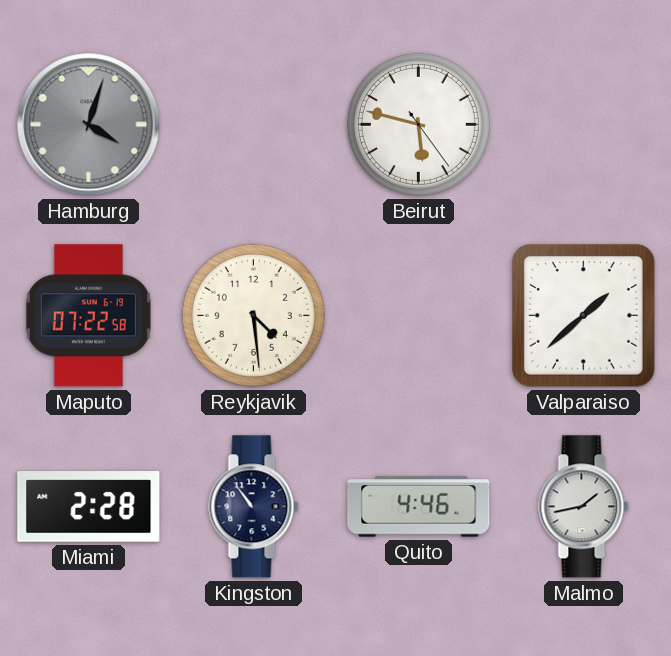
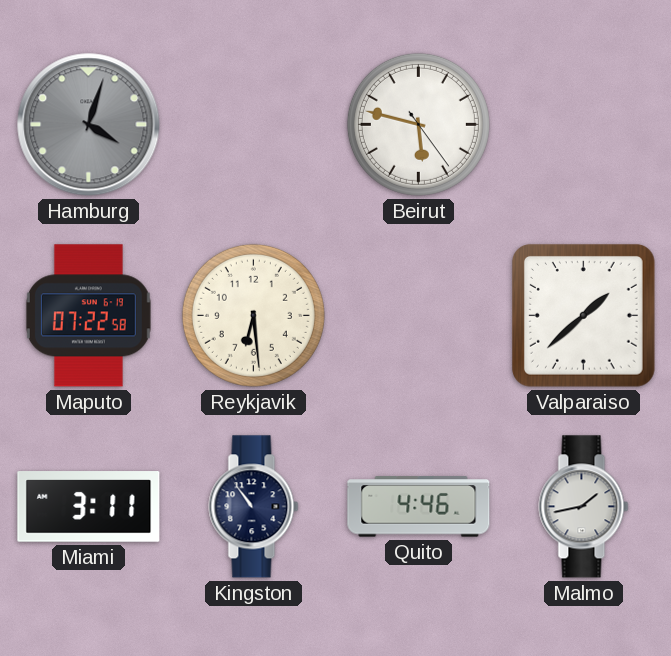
Reykjavik: 4:29 -> 6:29
Miami: 2:28 -> 3:11
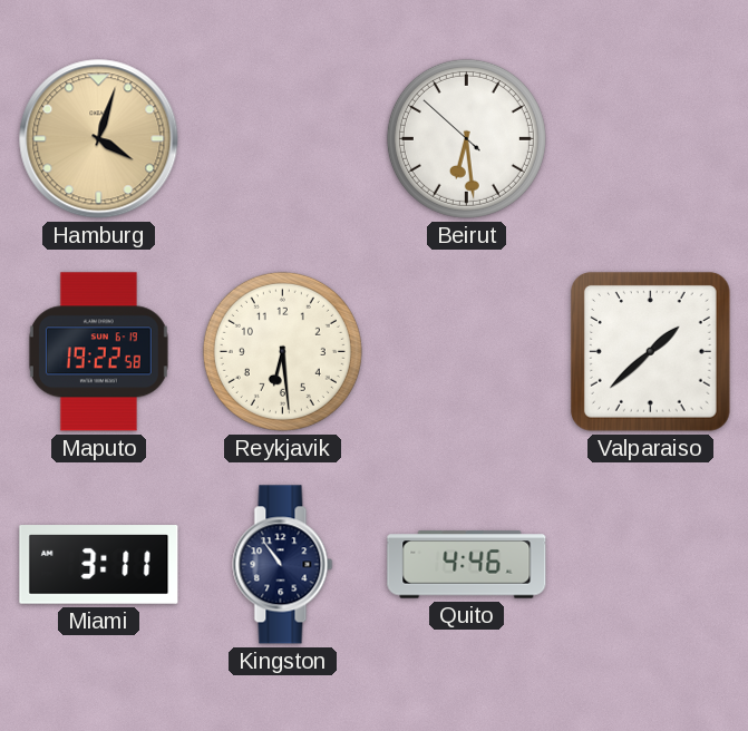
Hamburg dial: grey -> champagne
Beirut: 5:47 -> 6:28
Maputo: 07:22 -> 19:22
Malmo: 1:43 -> none
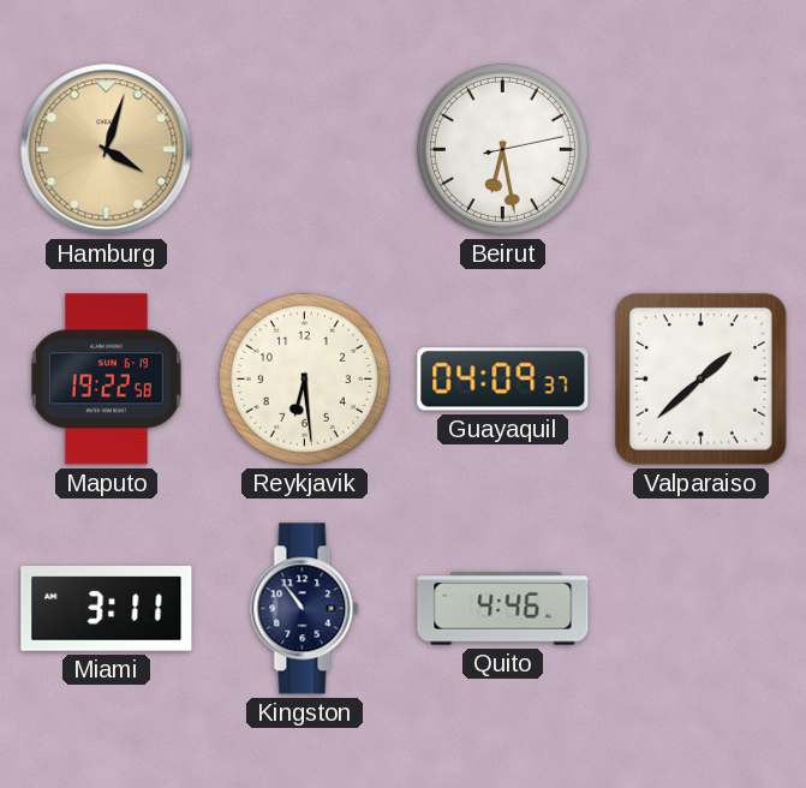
Beirut: 6:28:52 -> 6:28:13
Guayaquil: none -> 04:09
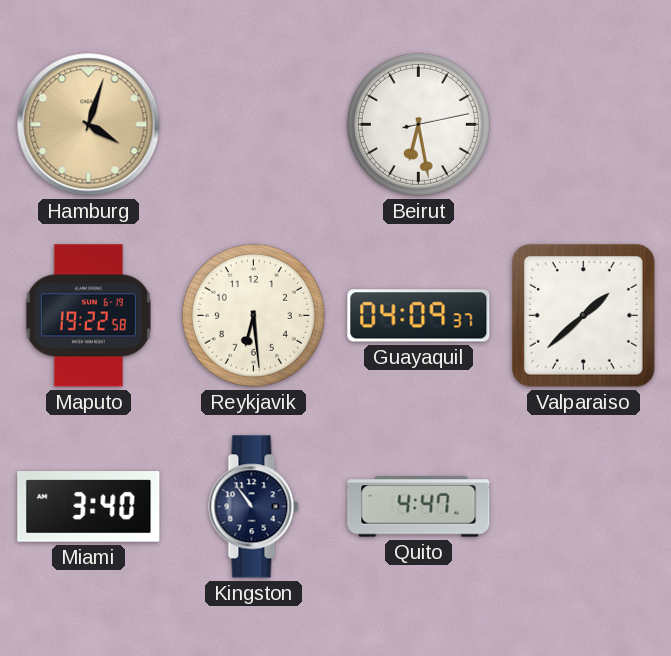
Miami: 3:11 -> 3:40
Quito: 4:46 -> 4:47
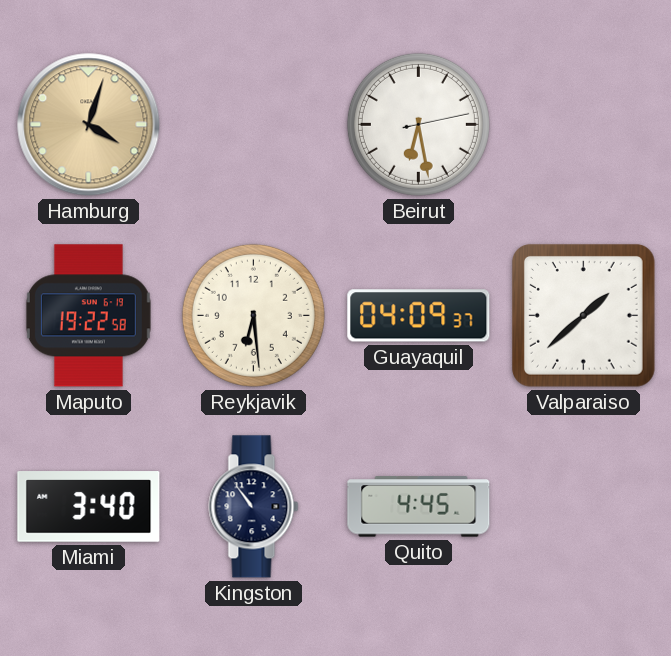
Quito: 4:47 -> 4:45
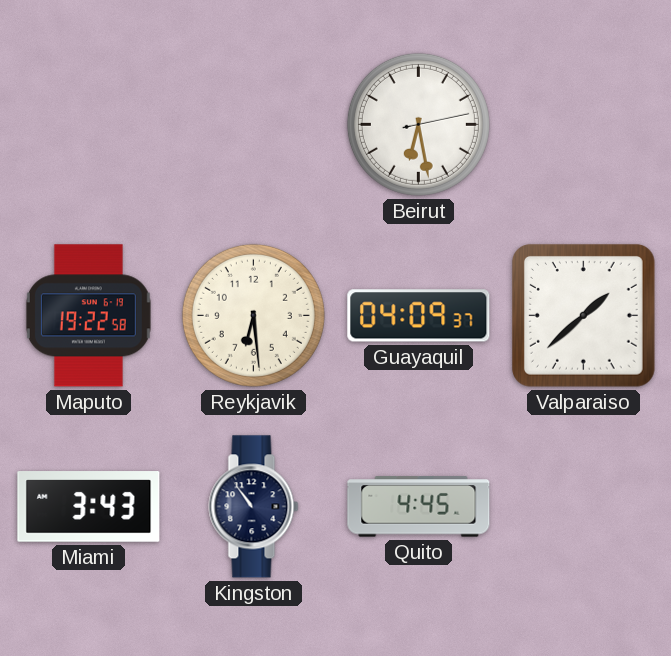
Hamburg: 4:03 -> none
Miami: 3:40 -> 3:43
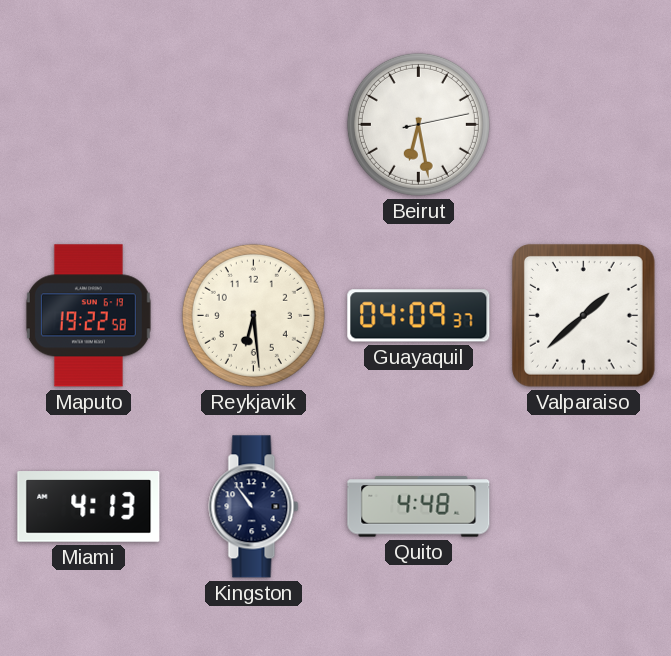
Miami: 3:43 -> 4:13
Quito: 4:45 -> 4:48
